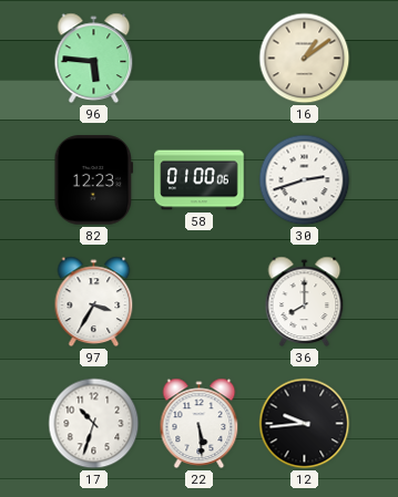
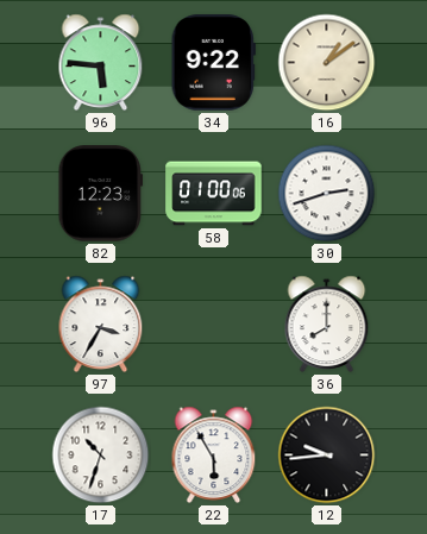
34: none -> 9:22
22: 5:29 -> 5:55
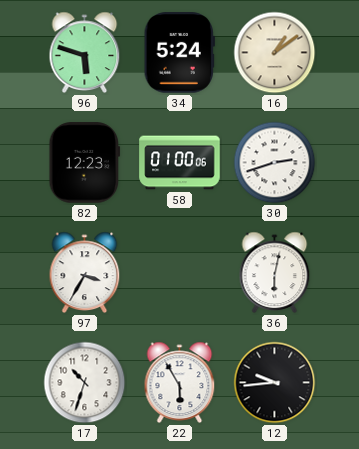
96: 5:46 -> 5:48
34: 9:22 -> 5:24
36: 8:00 -> 6:02
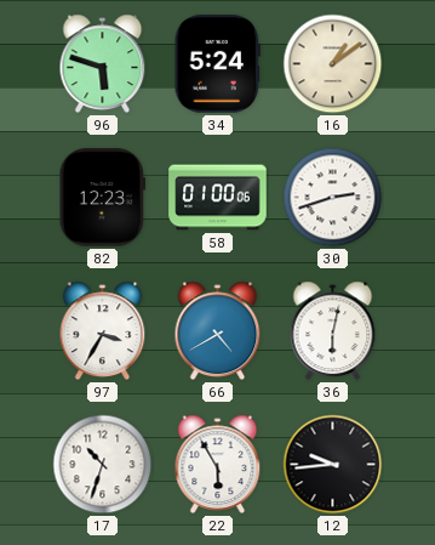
66: none -> 4:40
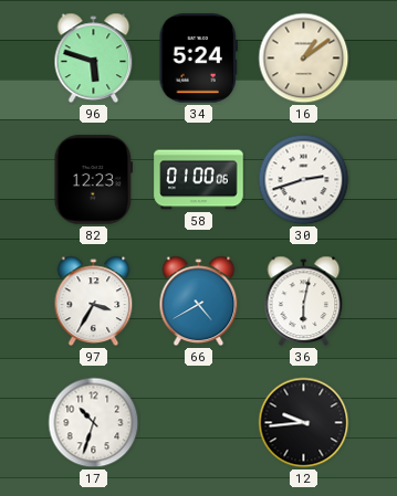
22: 5:55 -> none
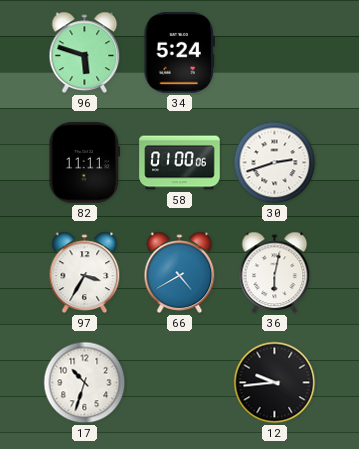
16: 1:09 -> none
82: 12:23 -> 11:11
